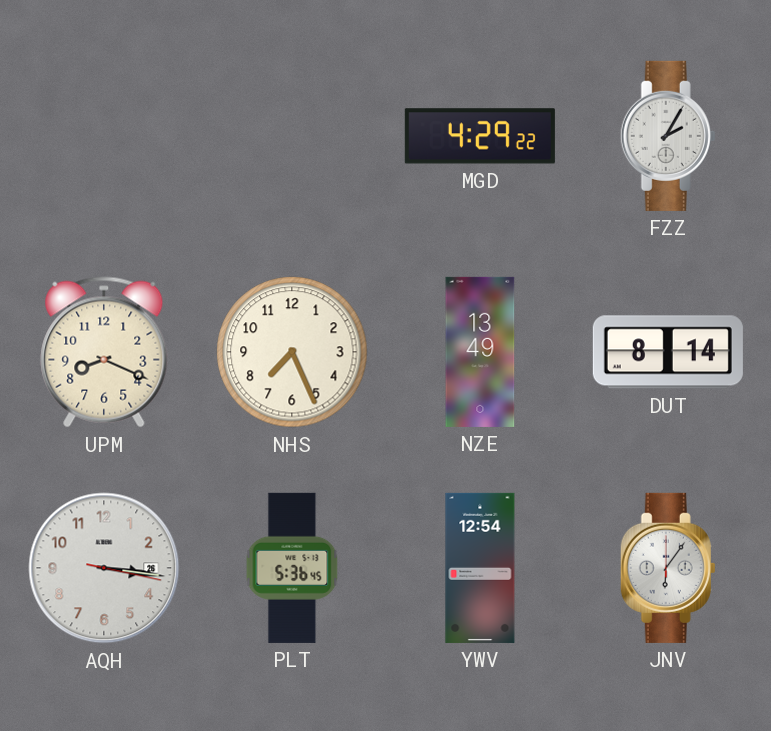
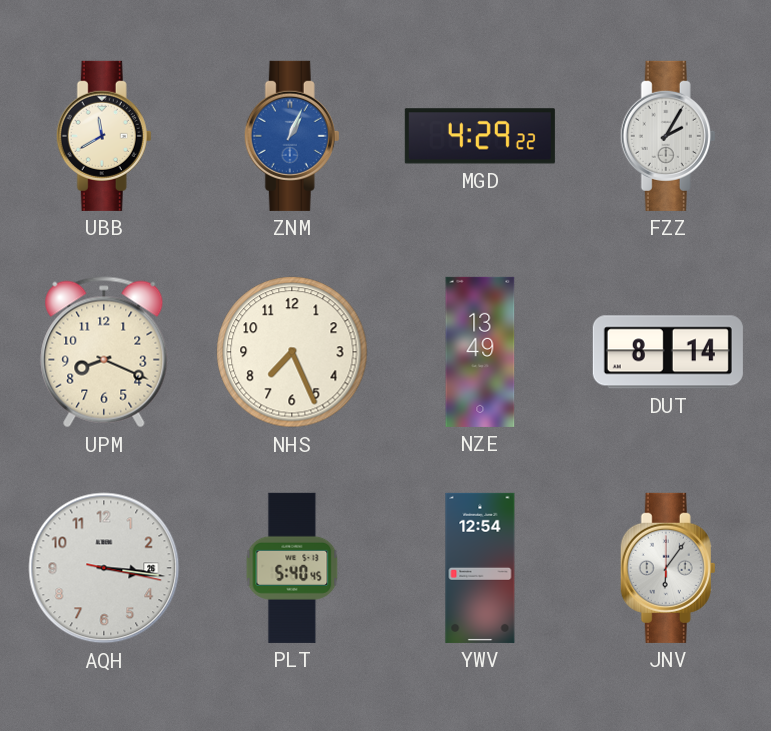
UBB: none -> 11:40
ZNM: none -> 1:04
PLT: 5:36 -> 5:40
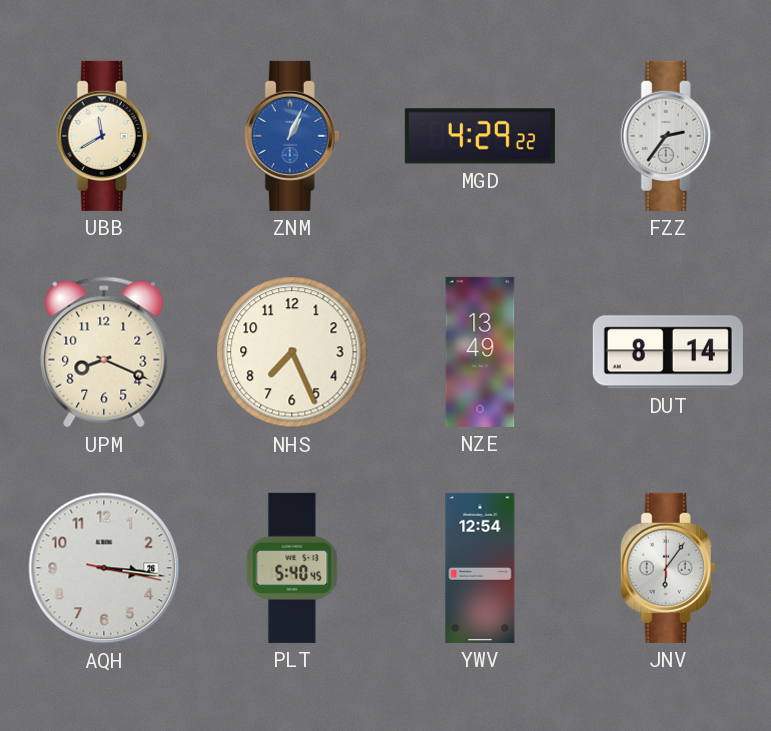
FZZ: 2:05 -> 2:36
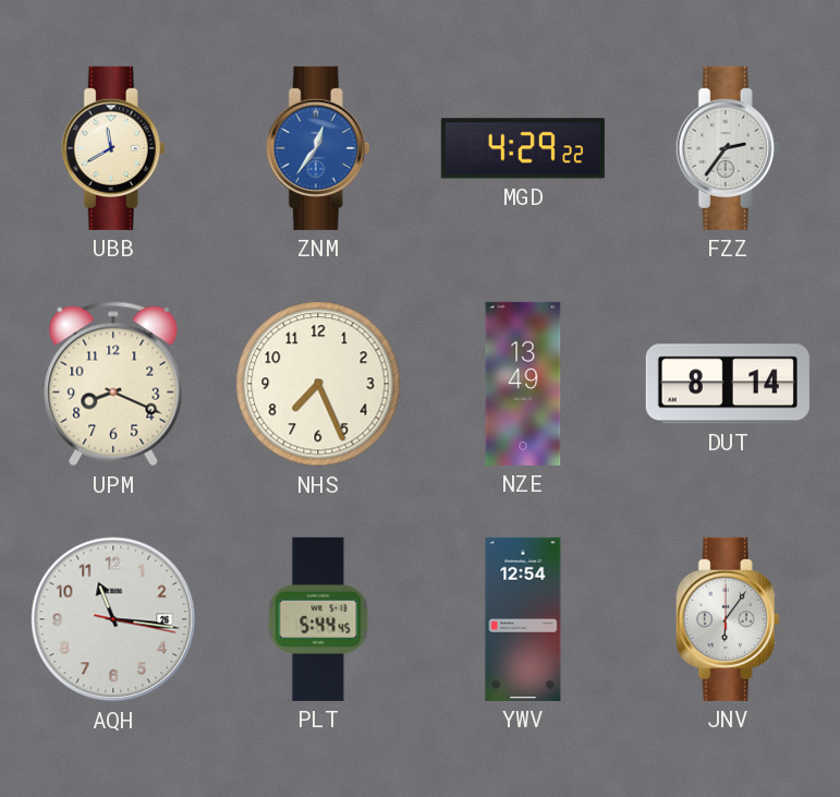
ZNM: 1:04 -> 12:36
AQH: 3:16 -> 11:16
PLT: 5:40 -> 5:44
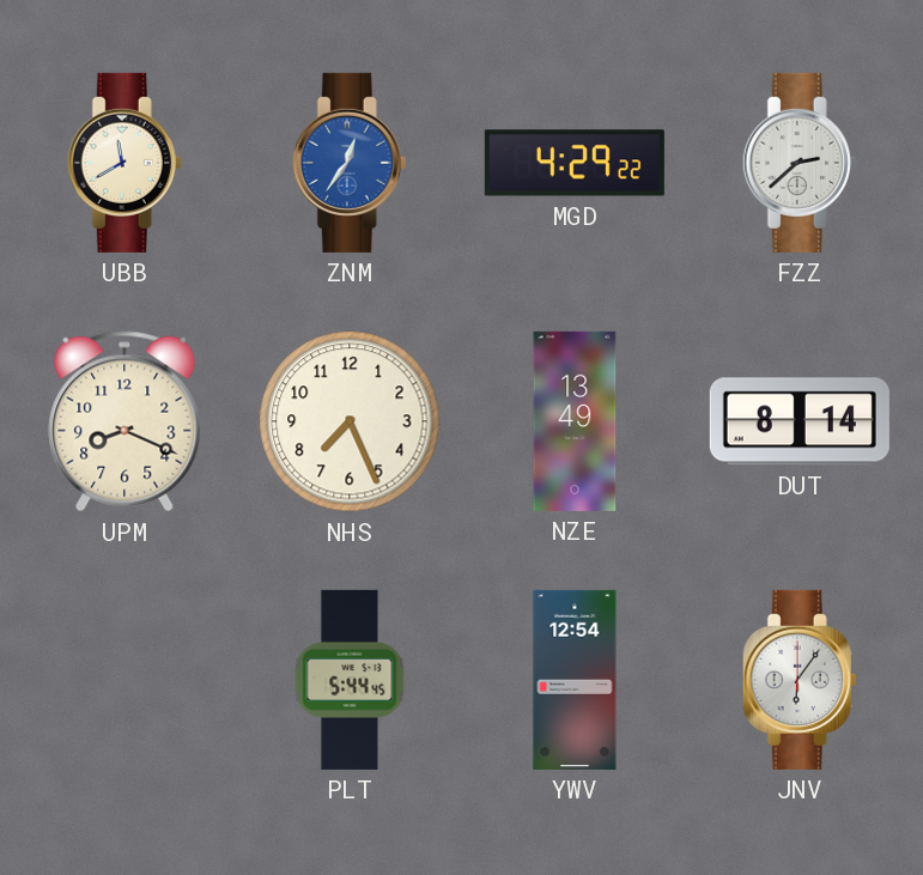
FZZ: 2:36 -> 2:38
AQH: 11:16 -> none
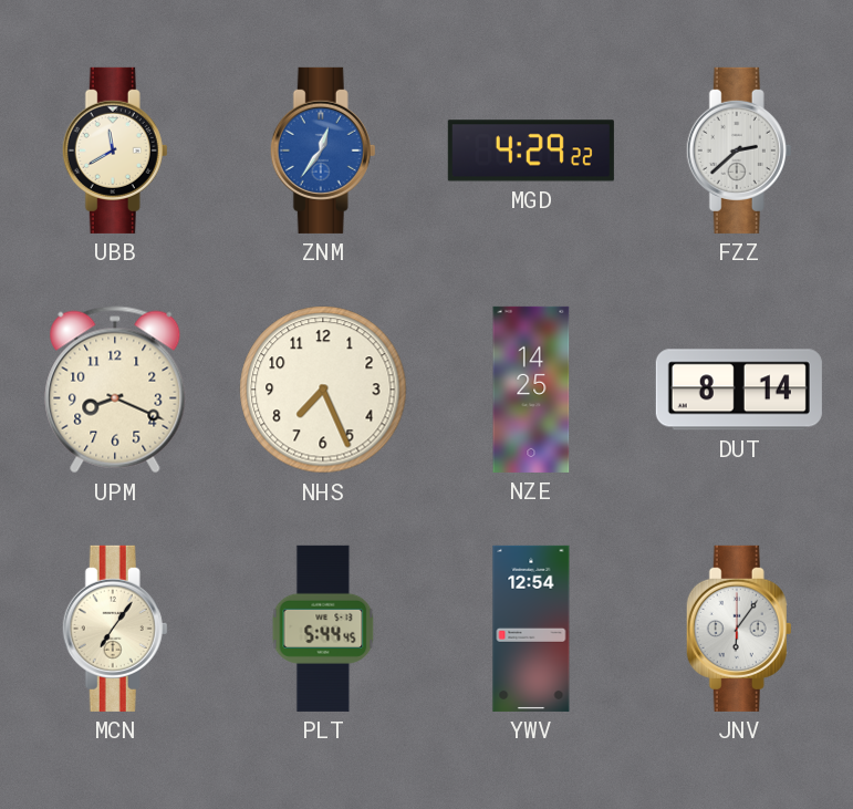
NZE: 13:49 -> 14:25
MCN: none -> 7:06
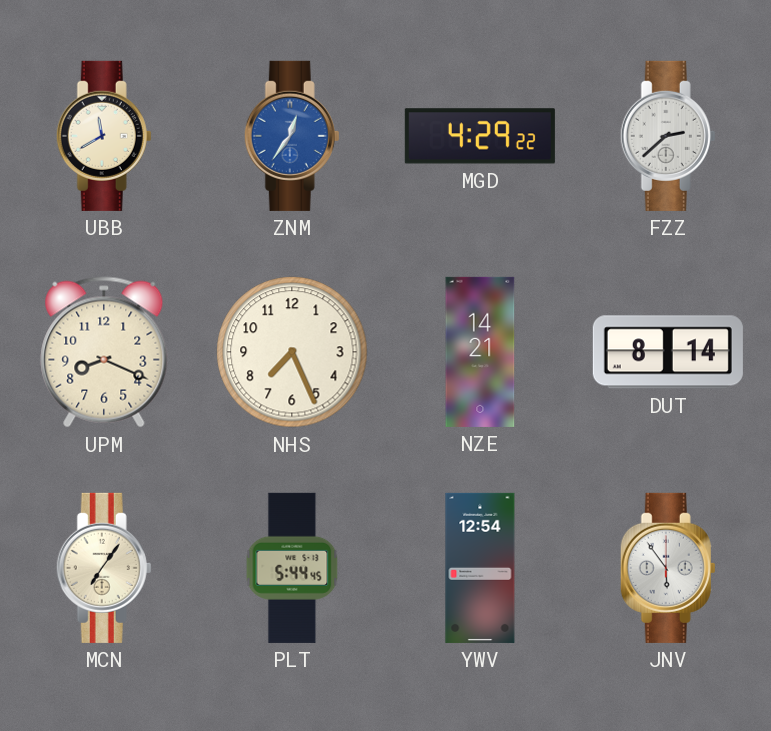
NZE: 14:25 -> 14:21
JNV: 6:06 -> 5:54
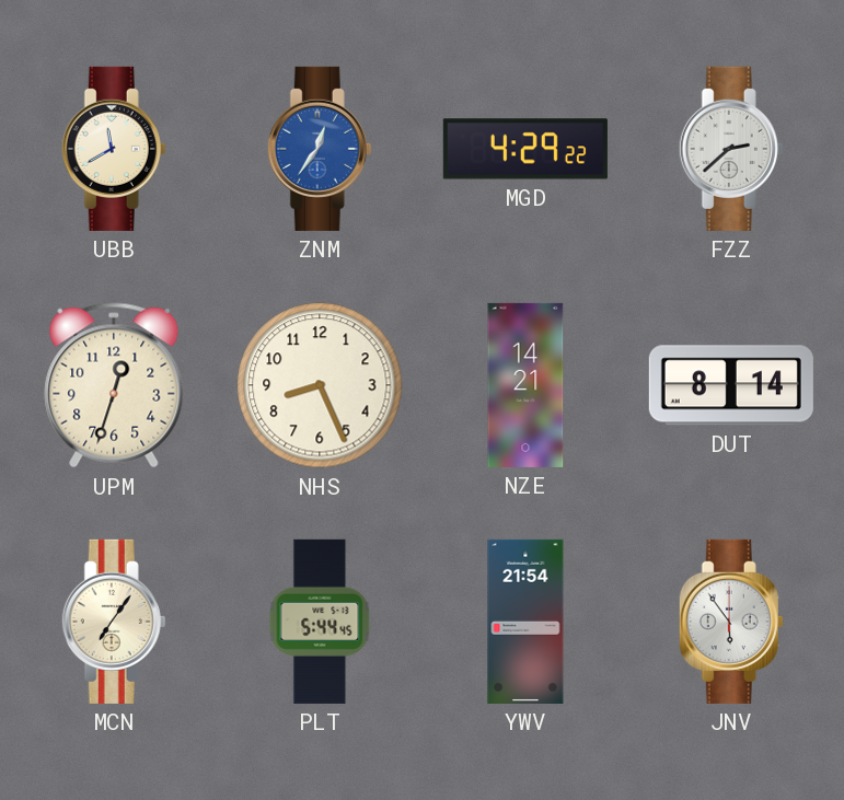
UPM: 8:19 -> 12:33
NHS: 7:26 -> 8:26
YWV: 12:54 -> 21:54
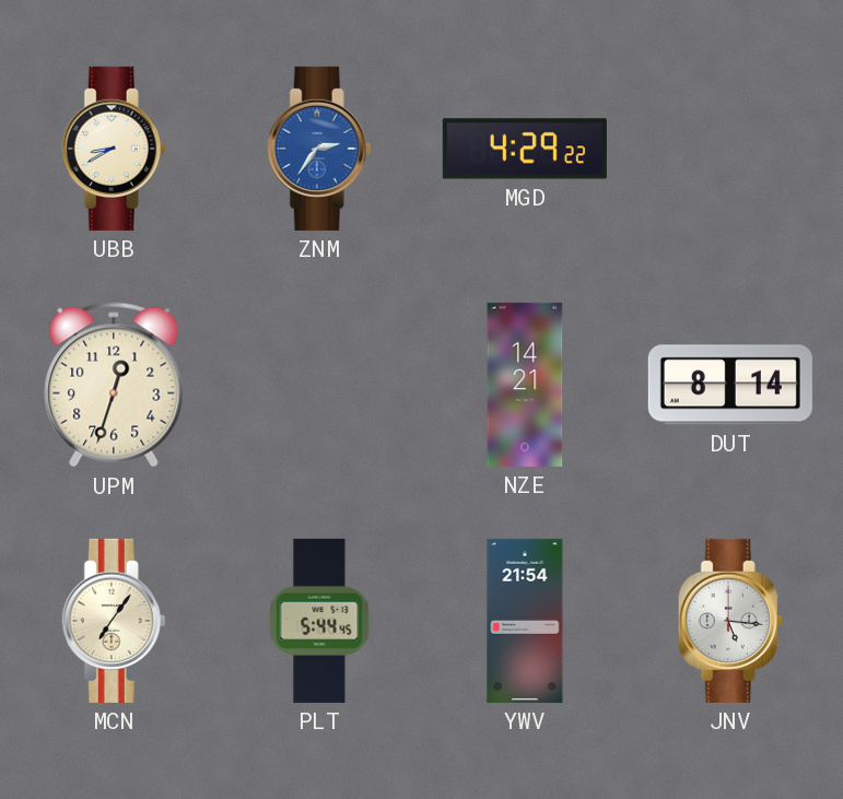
UBB: 11:40 -> 8:40
ZNM: 12:36 -> 2:36
FZZ: 2:38 -> none
NHS: 8:26 -> none
JNV: 5:54 -> 5:16
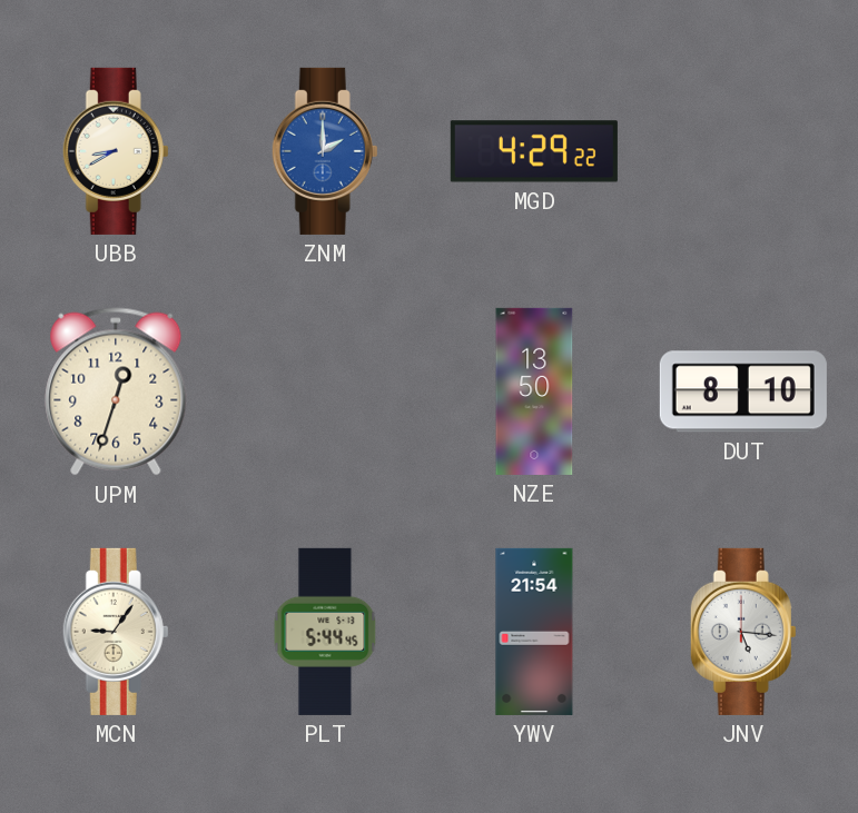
ZNM: 2:36 -> 2:00
NZE: 14:21 -> 13:50
DUT: 8:14 -> 8:10
MCN: 7:06 -> 9:06
